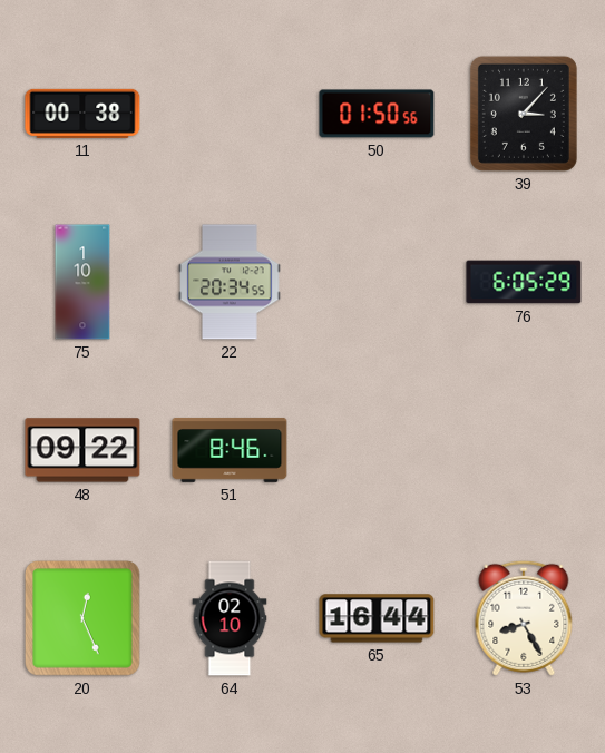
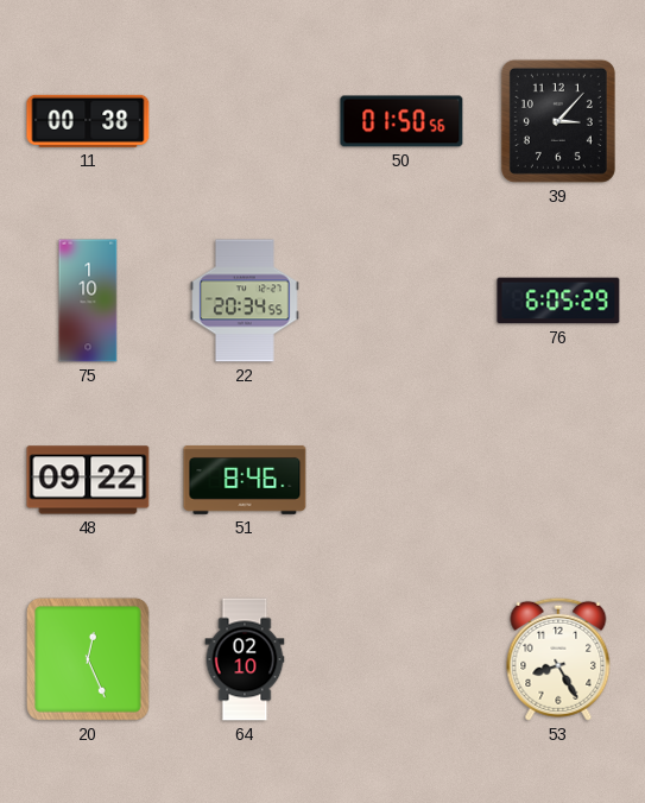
65: 16:44 -> none
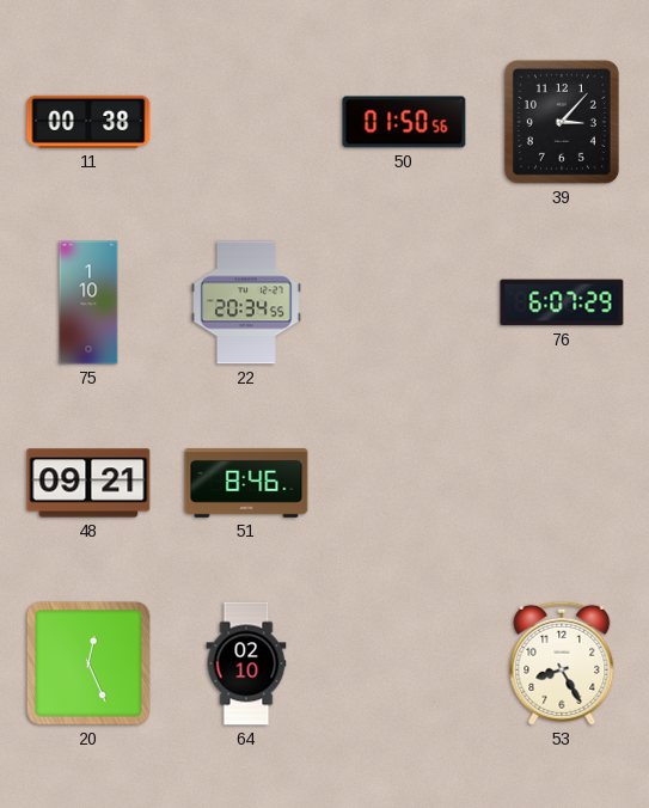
76: 6:05 -> 6:07
48: 09:22 -> 09:21
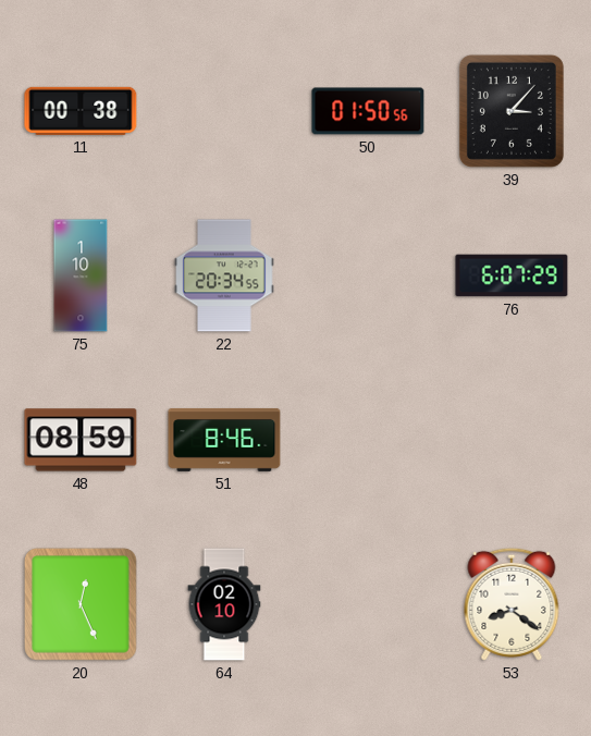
48: 09:21 -> 08:59
53: 8:25 -> 8:21
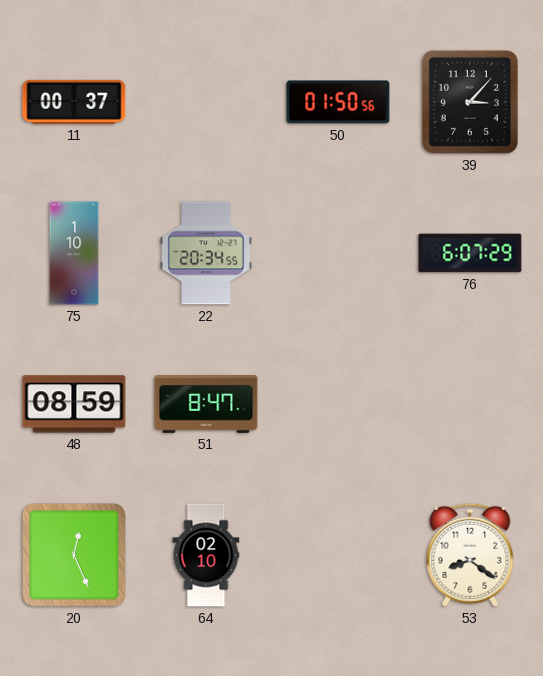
11: 00:38 -> 00:37
51: 8:46 -> 8:47
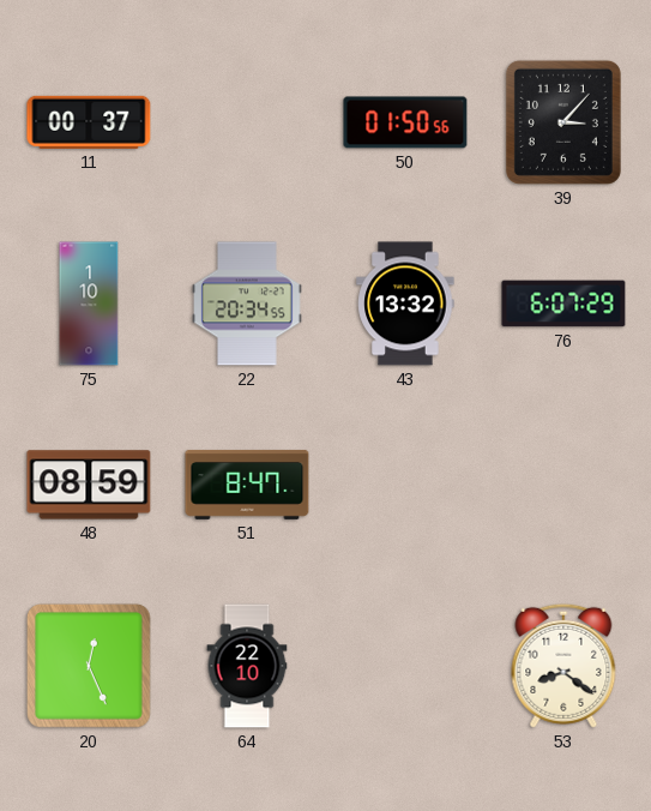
43: none -> 13:32
64: 02:10 -> 22:10
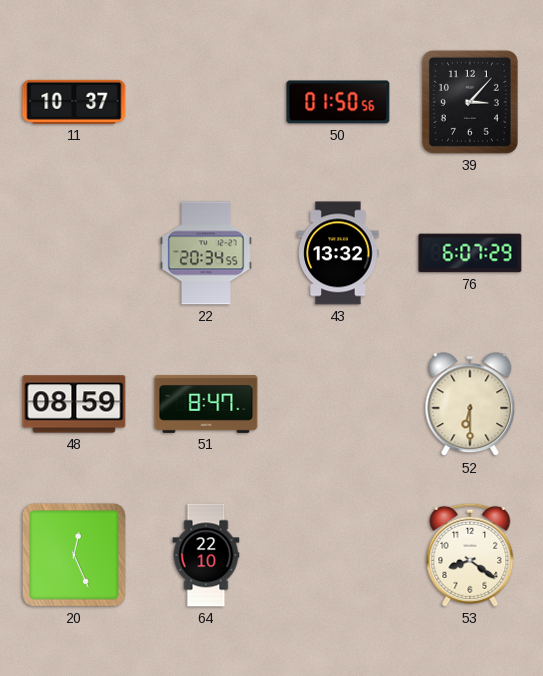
11: 00:37 -> 10:37
75: 1:10 -> none
52: none -> 6:30
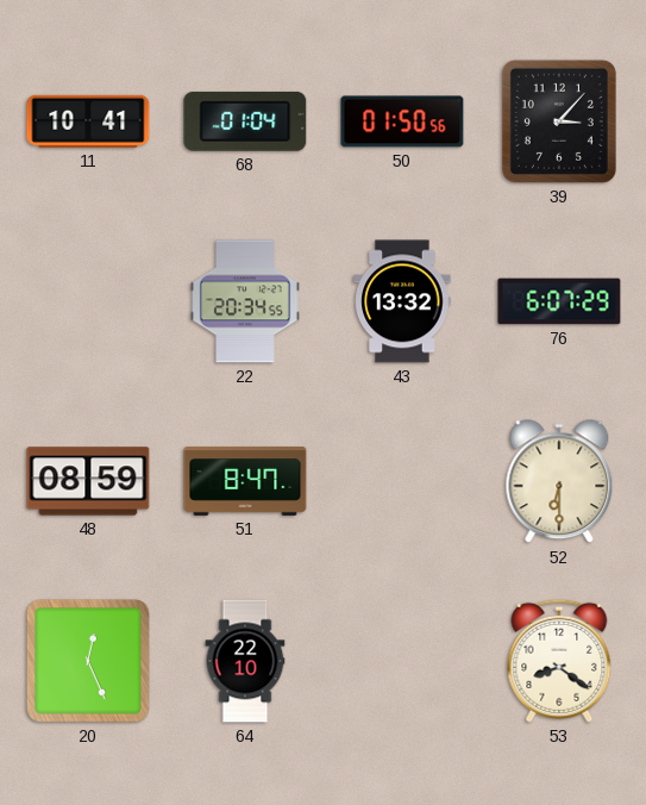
11: 10:37 -> 10:41
68: none -> 01:04
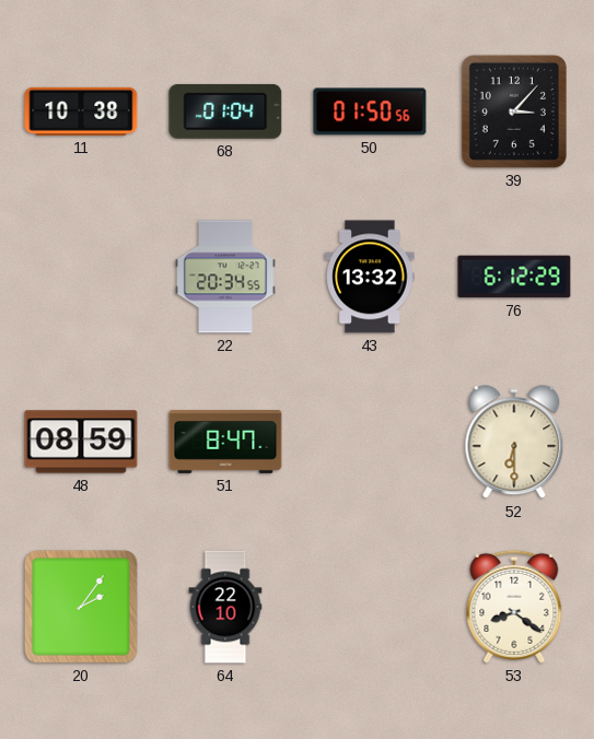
11: 10:41 -> 10:38
76: 6:07 -> 6:12
20: 12:26 -> 2:06
